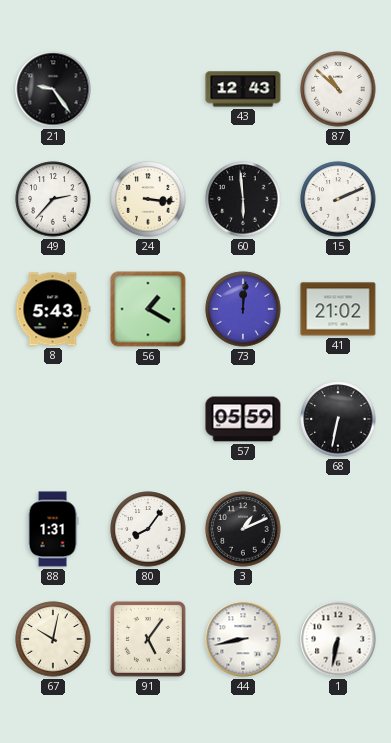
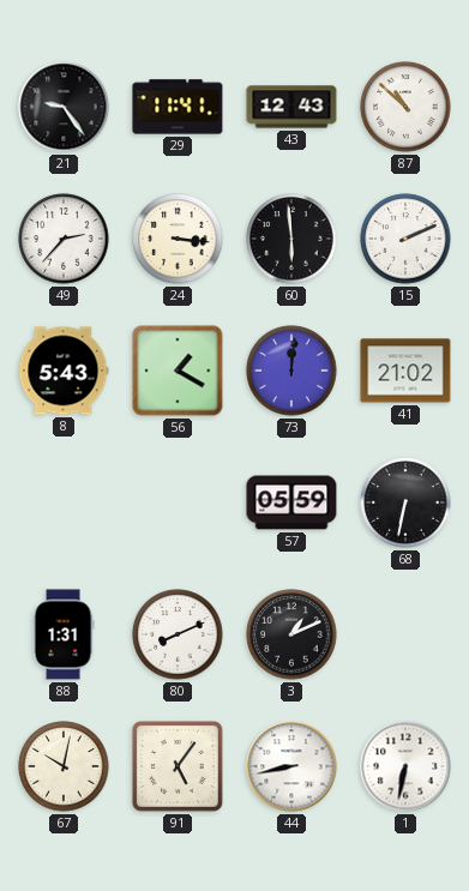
29: none -> 11:41
80: 8:06 -> 8:11
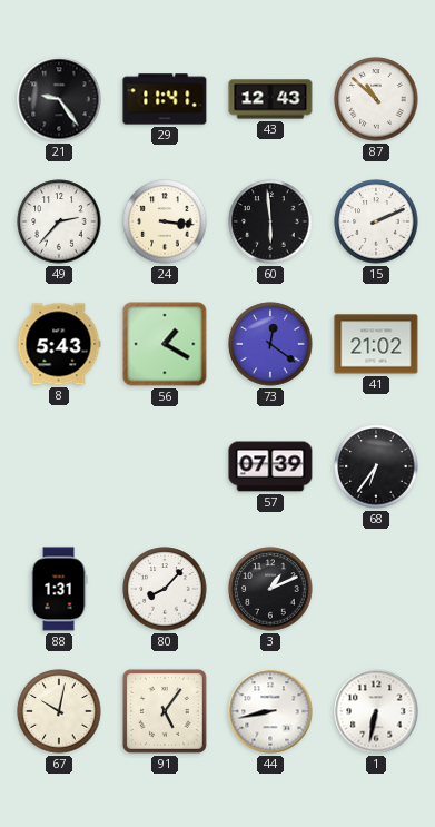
73: 12:01 -> 12:21
57: 05:59 -> 07:39
68: 6:32 -> 6:36
80: 8:11 -> 8:07
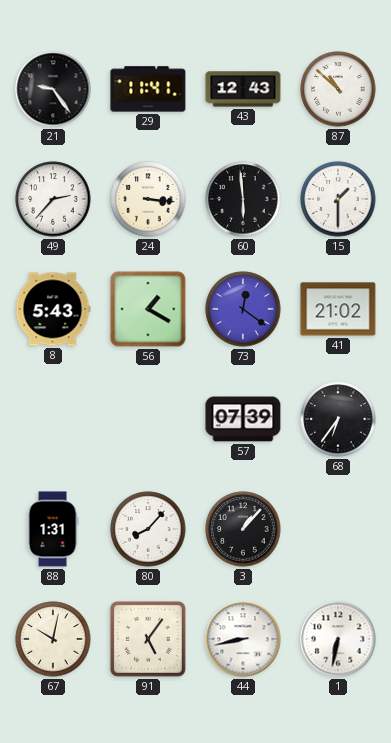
15: 2:11 -> 1:30
3: 1:11 -> 1:07
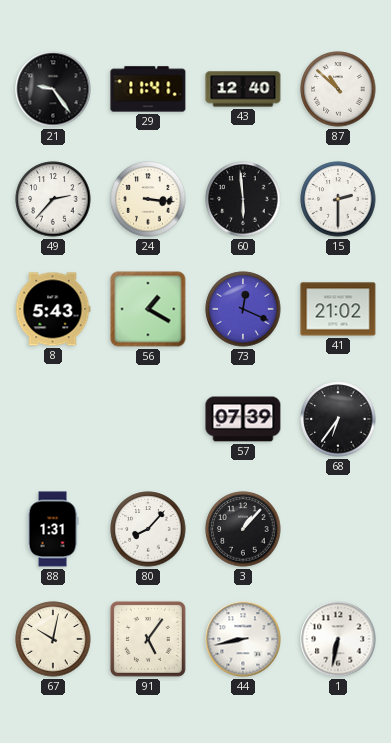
43: 12:43 -> 12:40
15: 1:30 -> 2:30
73: 12:21 -> 12:19
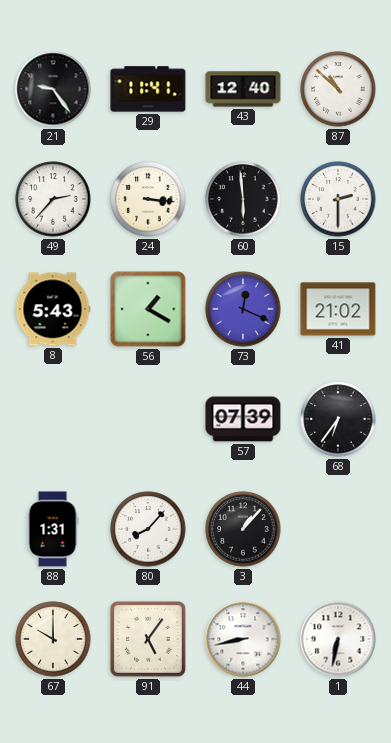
67: 10:02 -> 10:00
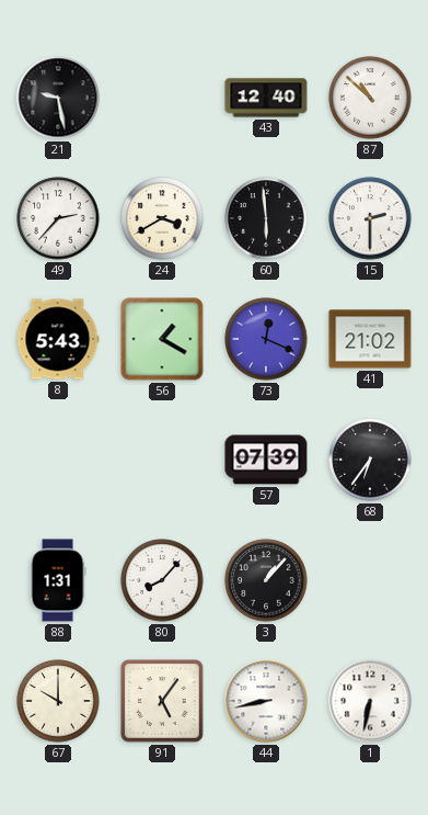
21: 9:24 -> 9:28
29: 11:41 -> none
24: 3:16 -> 3:40
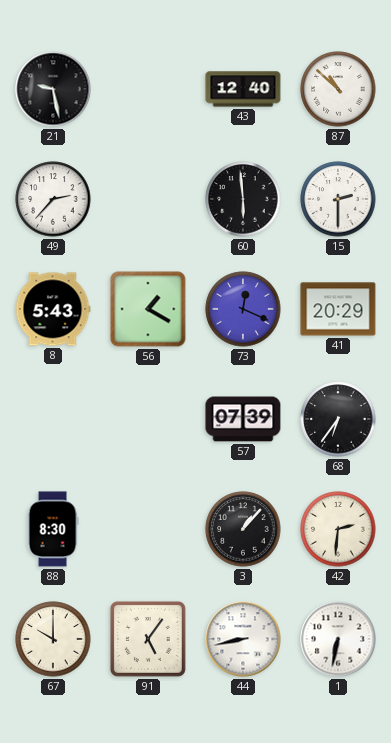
24: 3:40 -> none
41: 21:02 -> 20:29
88: 1:31 -> 8:30
80: 8:07 -> none
42: none -> 2:31
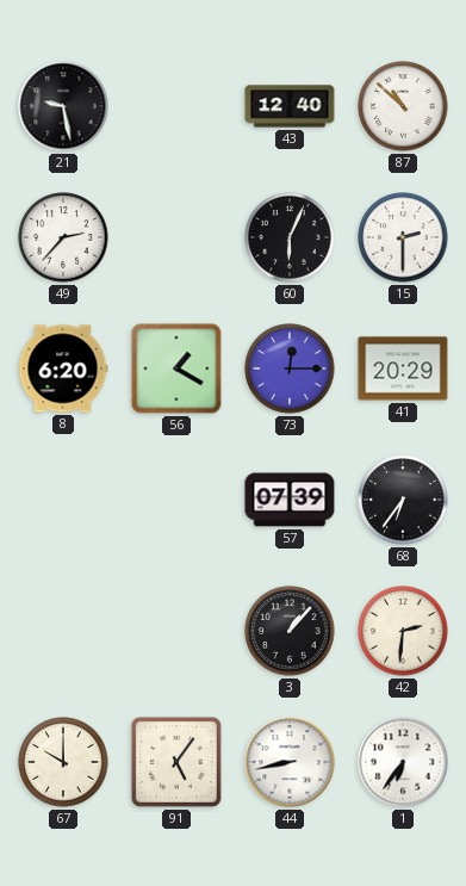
60: 5:59 -> 6:04
8: 5:43 -> 6:20
73: 12:19 -> 12:15
88: 8:30 -> none
1: 6:32 -> 6:36
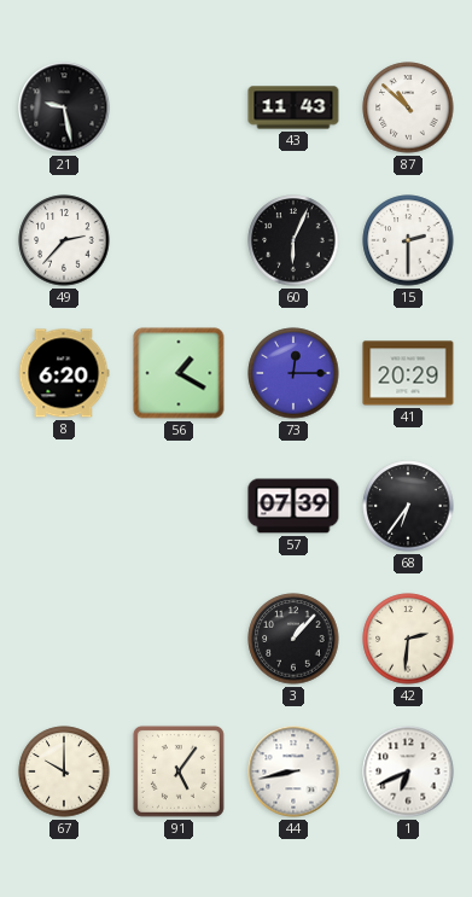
43: 12:40 -> 11:43
1: 6:36 -> 6:41
